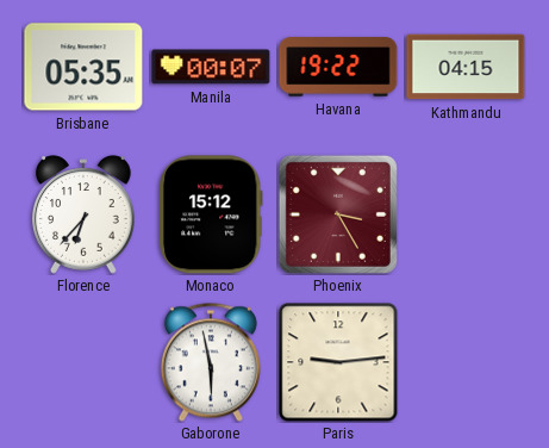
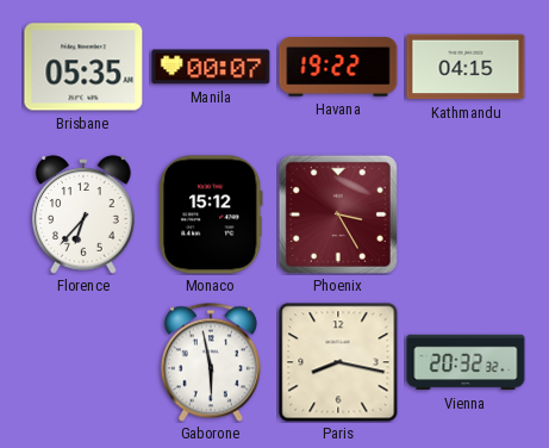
Paris: 9:14 -> 8:17
Vienna: none -> 20:32
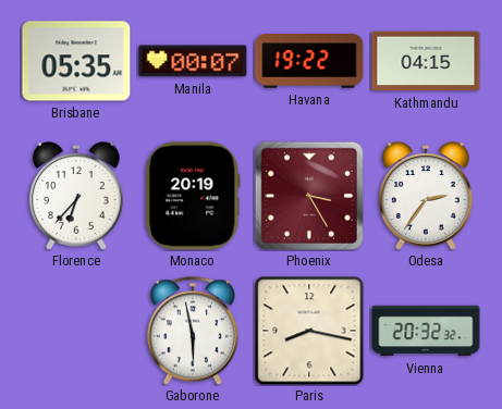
Monaco: 15:12 -> 20:19
Odesa: none -> 2:36
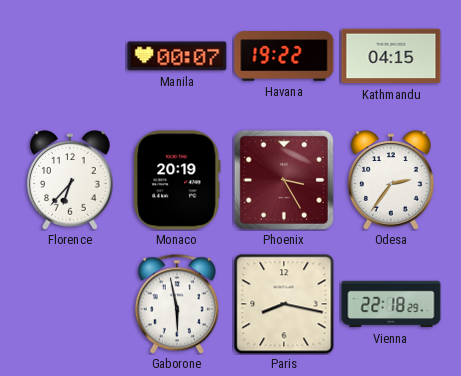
Brisbane: 05:35 -> none
Vienna: 20:32 -> 22:18
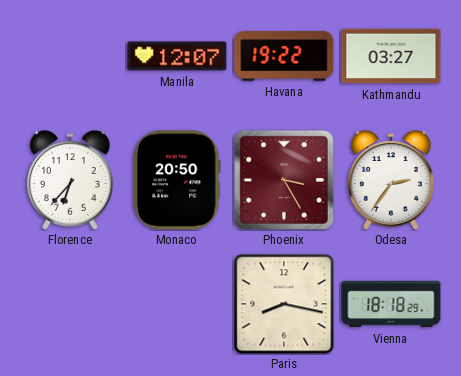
Manila: 00:07 -> 12:07
Kathmandu: 04:15 -> 03:27
Monaco: 20:19 -> 20:50
Gaborone: 5:58 -> none
Vienna: 22:18 -> 18:18
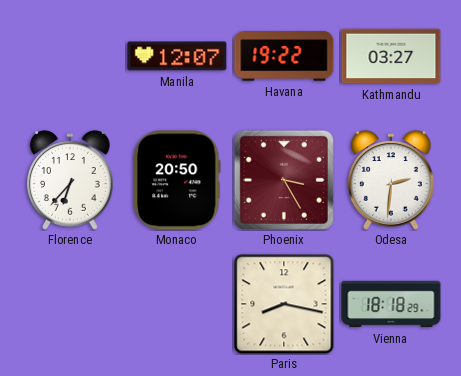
Odesa: 2:36 -> 2:31
